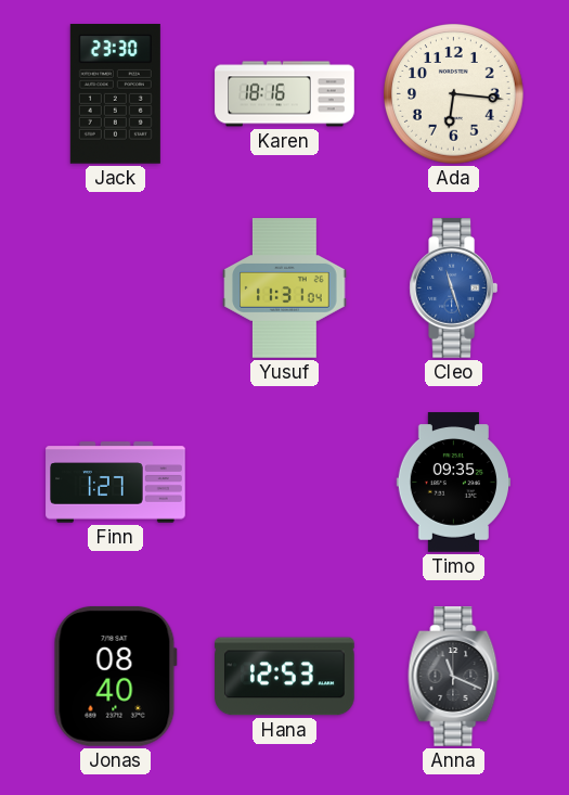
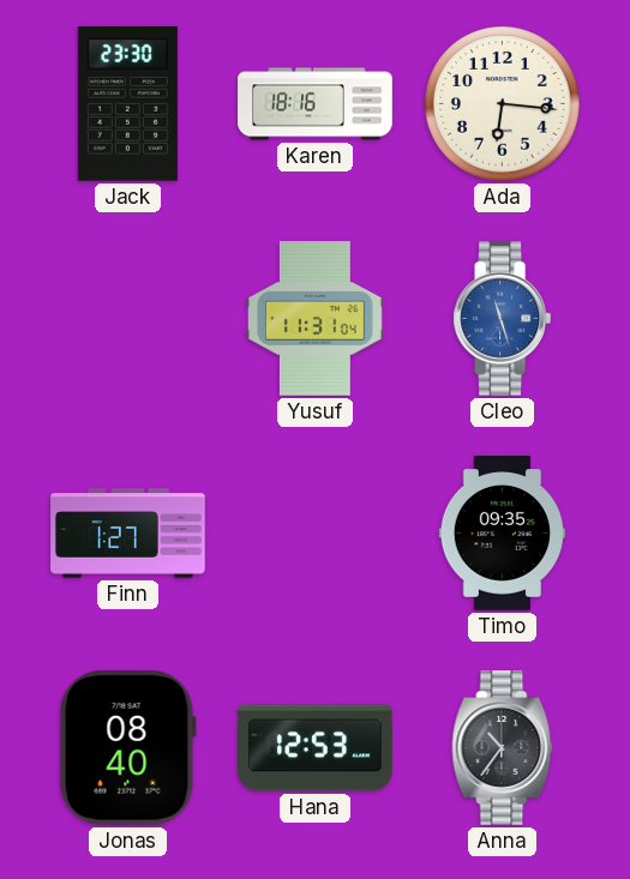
Anna: 11:19 -> 10:36
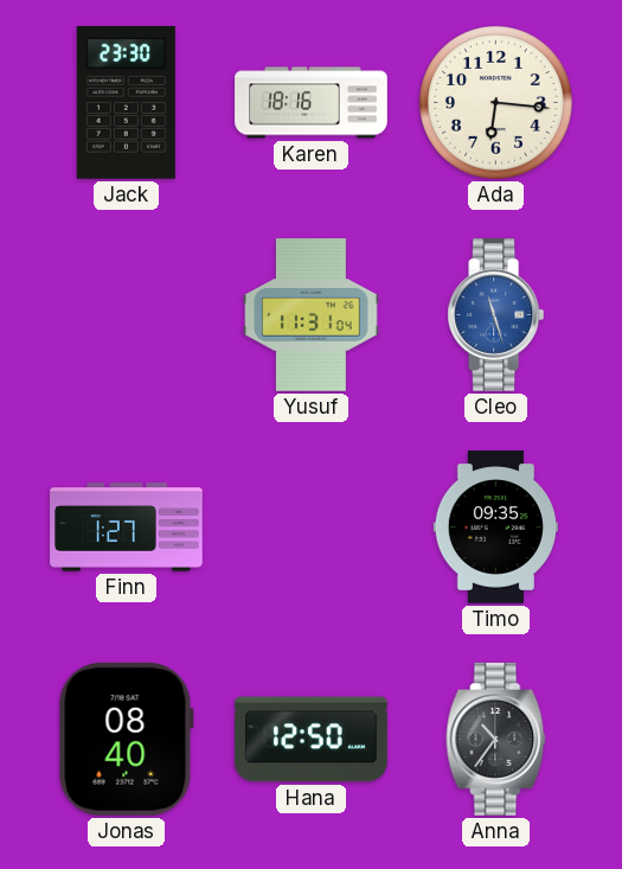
Hana: 12:53 -> 12:50
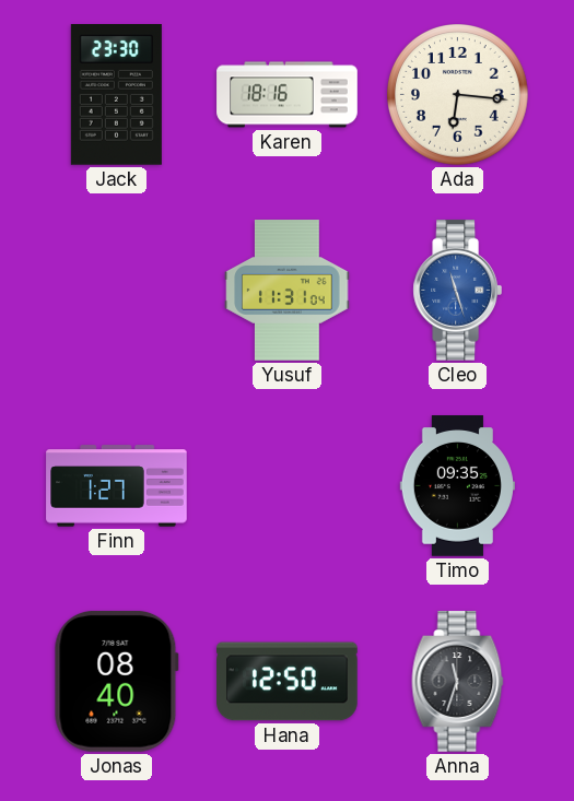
Anna: 10:36 -> 11:33
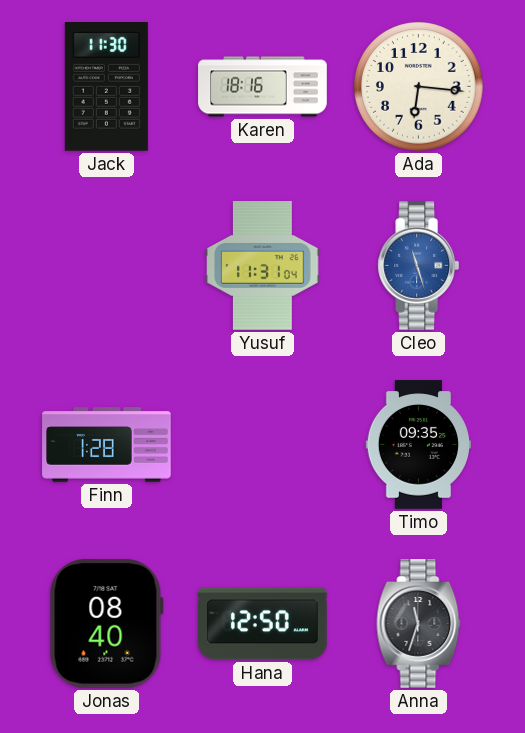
Jack: 23:30 -> 11:30
Finn: 1:27 -> 1:28
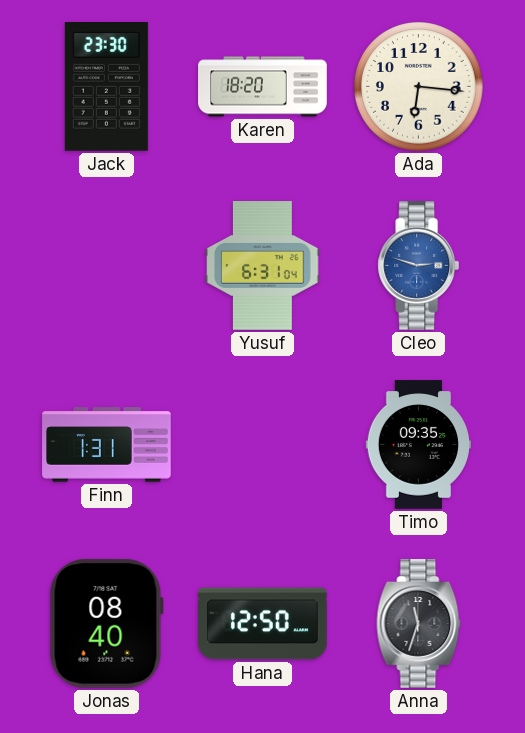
Jack: 11:30 -> 23:30
Karen: 18:16 -> 18:20
Yusuf: 11:31 -> 6:31
Cleo: 11:27 -> 2:48
Finn: 1:28 -> 1:31
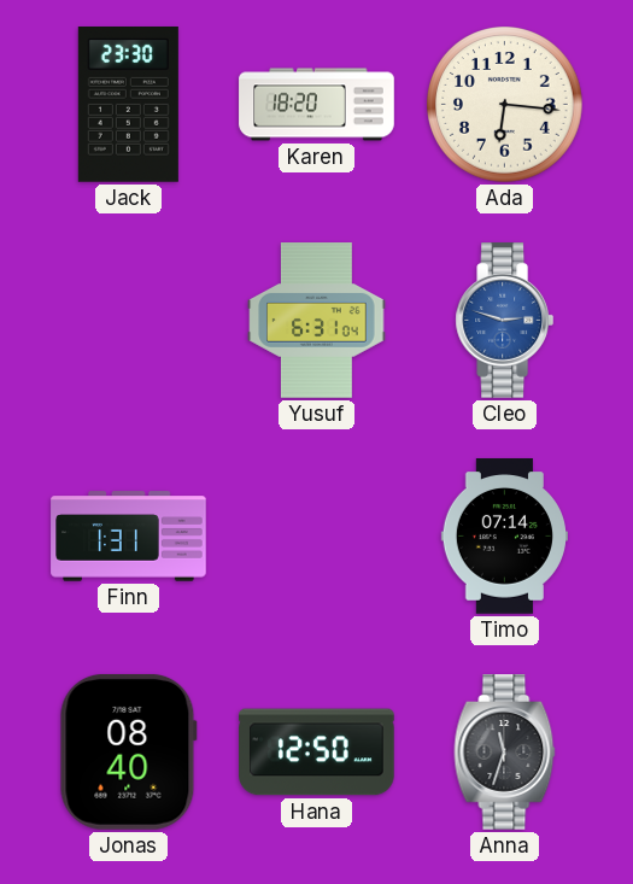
Timo: 09:35 -> 07:14
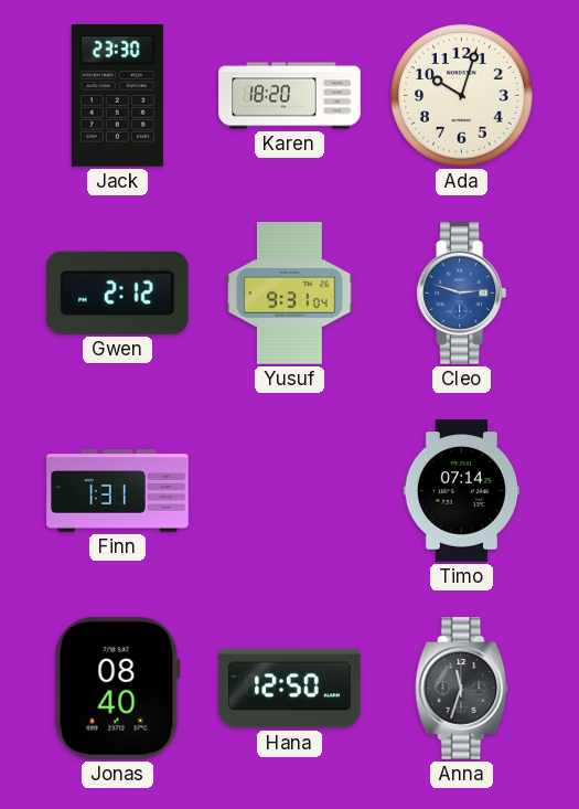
Ada: 6:16 -> 10:03
Gwen: none -> 2:12
Yusuf: 6:31 -> 9:31
